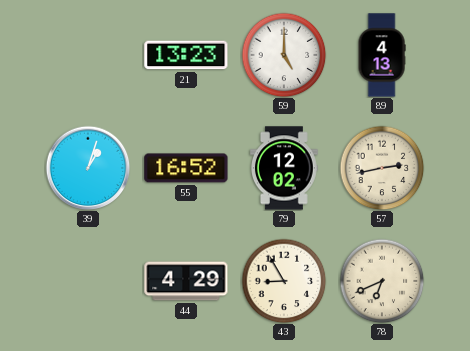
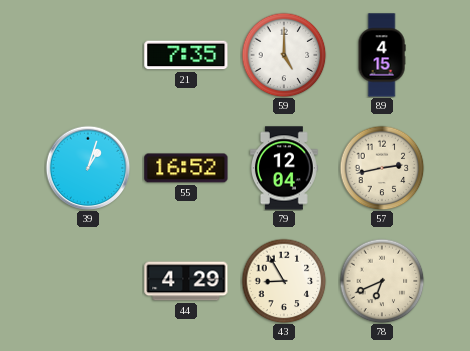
21: 13:23 -> 7:35
89: 4:13 -> 4:15
79: 12:02 -> 12:04
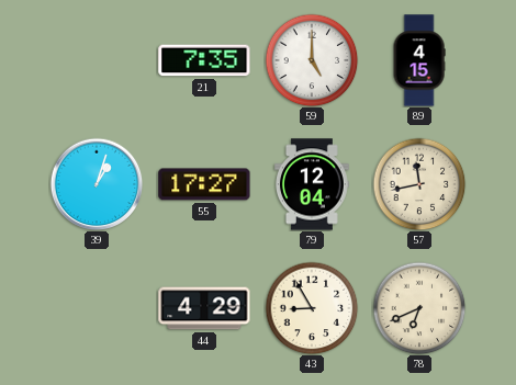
55: 16:52 -> 17:27
57: 2:43 -> 11:43
